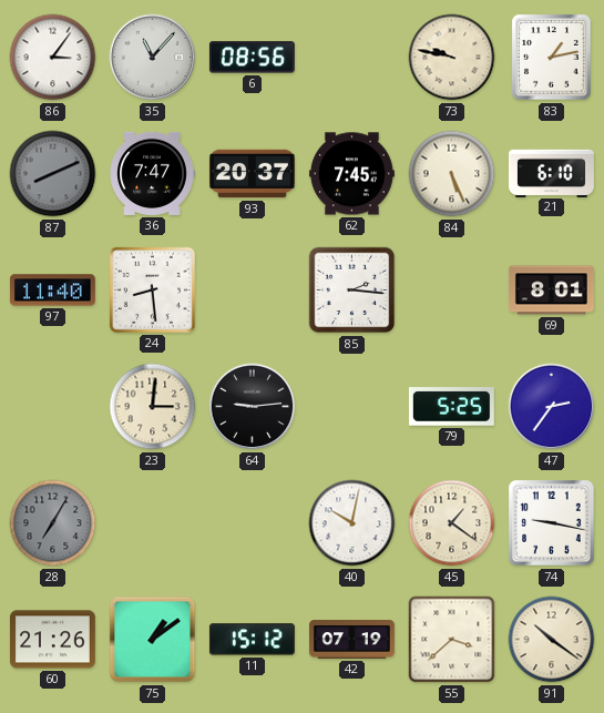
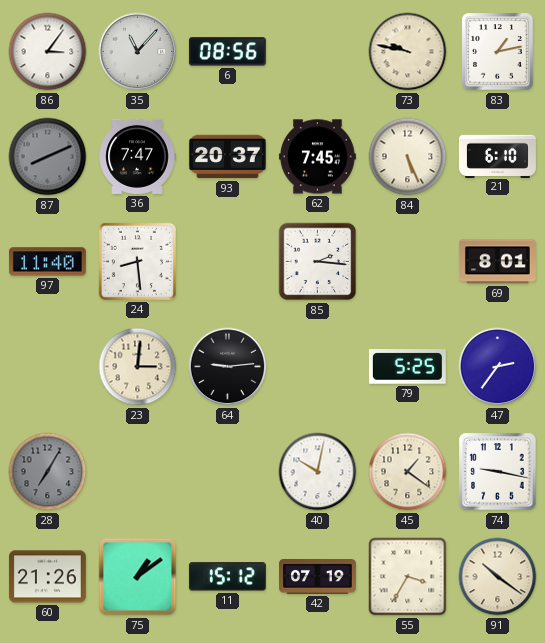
55: 3:38 -> 3:35
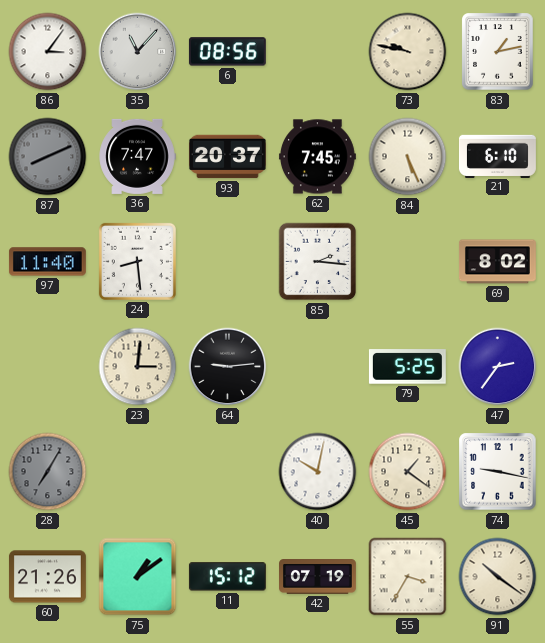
69: 8:01 -> 8:02
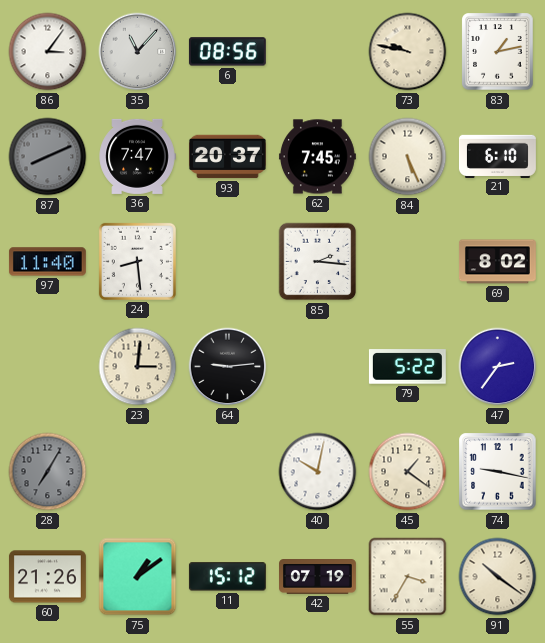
79: 5:25 -> 5:22
